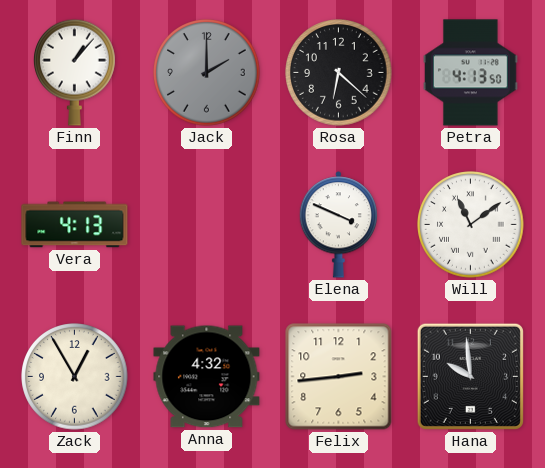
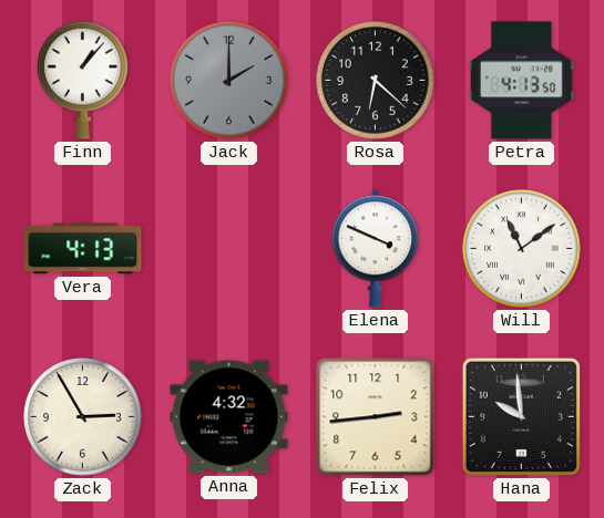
Zack: 12:55 -> 2:55
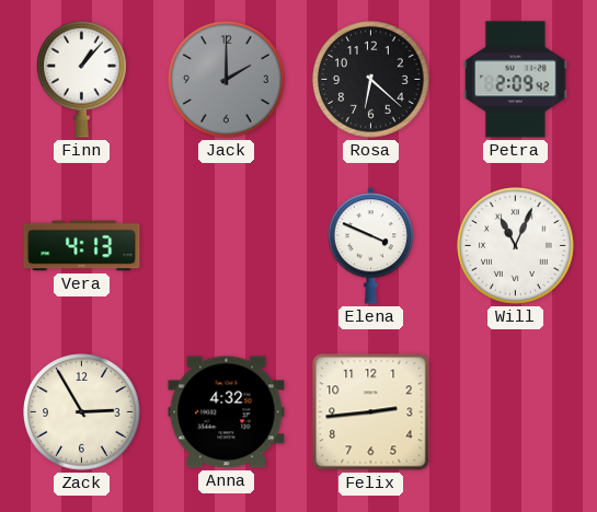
Petra: 4:13 -> 2:09
Will: 11:09 -> 11:04
Hana: 9:59 -> none
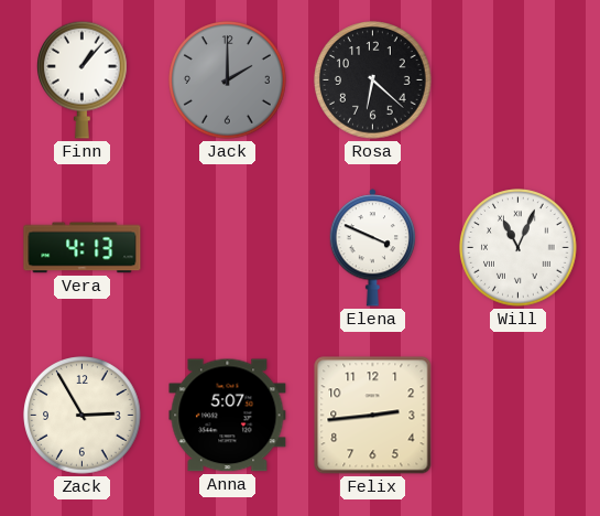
Petra: 2:09 -> none
Anna: 4:32 -> 5:07
